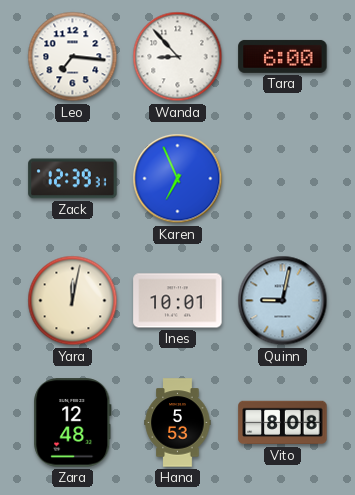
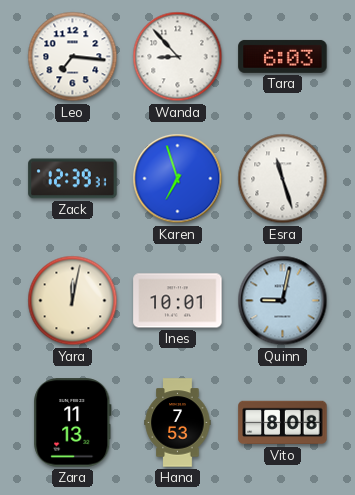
Tara: 6:00 -> 6:03
Karen: 6:56 -> 6:57
Esra: none -> 11:27
Zara: 12:48 -> 11:13
Hana: 5:53 -> 7:53
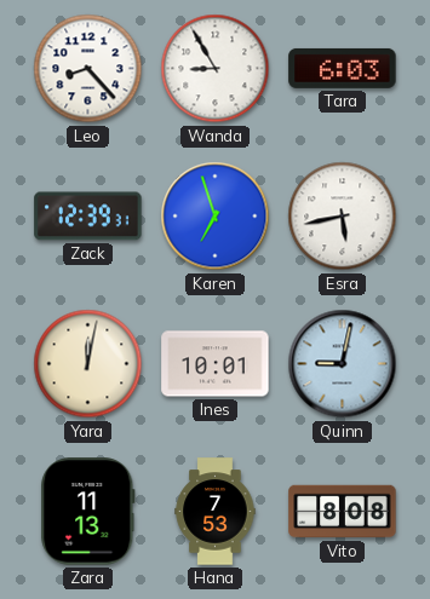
Leo: 7:16 -> 8:23
Wanda: 8:53 -> 8:55
Esra: 11:27 -> 5:43
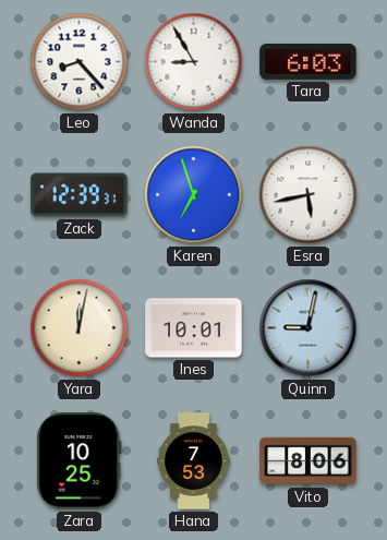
Zara: 11:13 -> 10:25
Vito: 8:08 -> 8:06
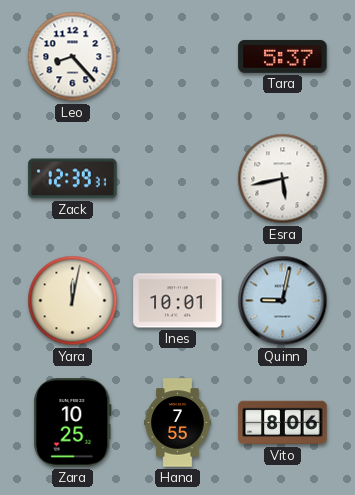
Wanda: 8:55 -> none
Tara: 6:03 -> 5:37
Karen: 6:57 -> none
Hana: 7:53 -> 7:55
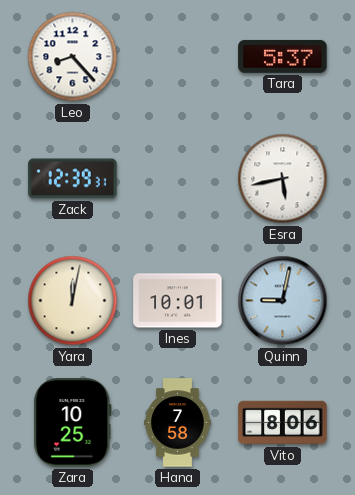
Hana: 7:55 -> 7:58
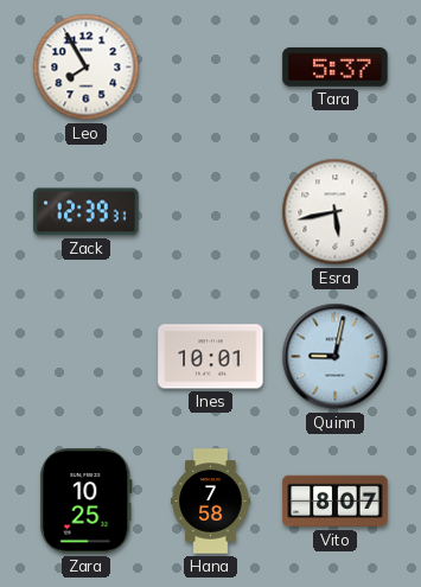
Leo: 8:23 -> 7:55
Yara: 12:02 -> none
Vito: 8:06 -> 8:07
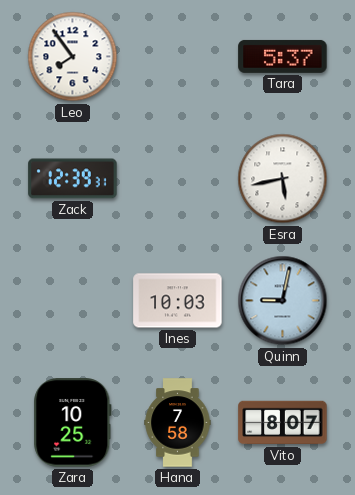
Leo: 7:55 -> 7:54
Ines: 10:01 -> 10:03
